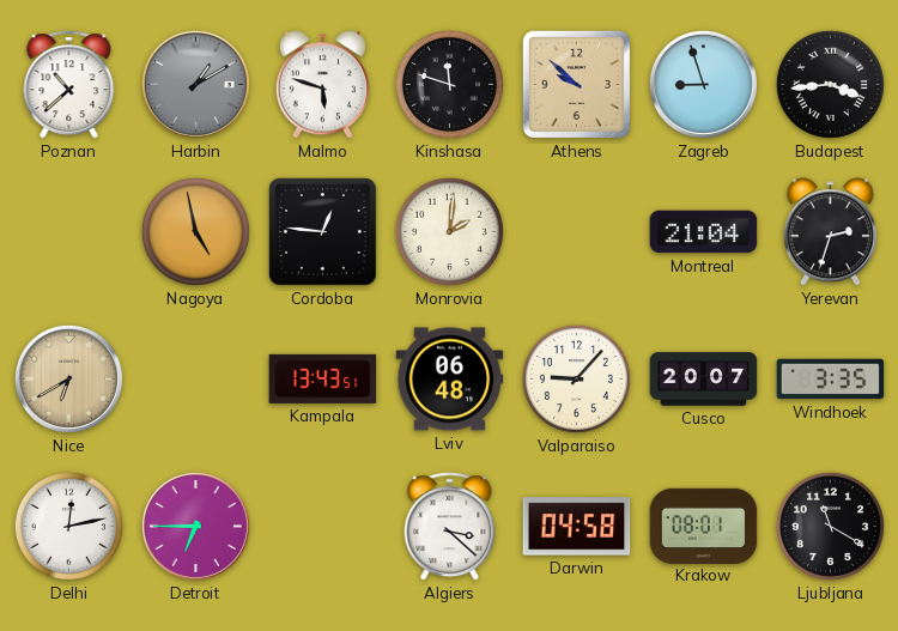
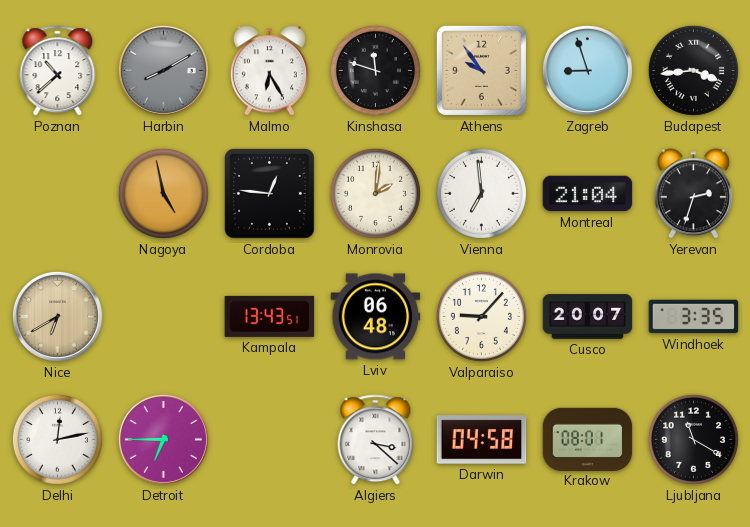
Harbin: 1:10 -> 8:10
Malmo: 5:48 -> 6:25
Athens: 9:52 -> 9:54
Vienna: none -> 6:59
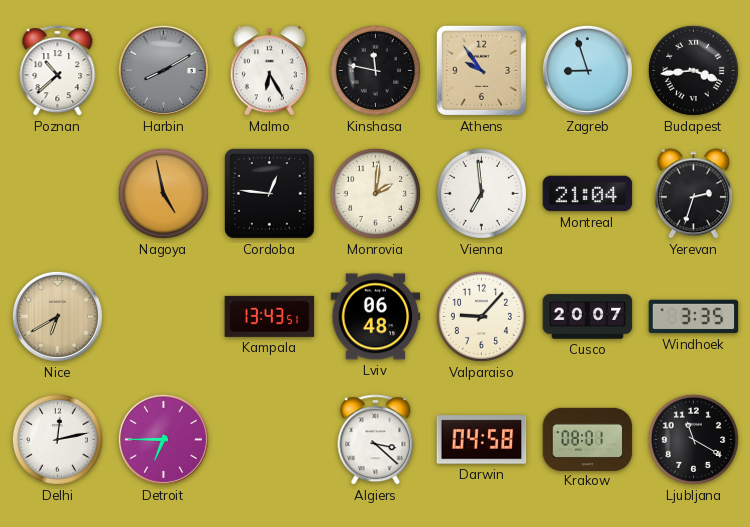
Kinshasa: 11:48 -> 11:47
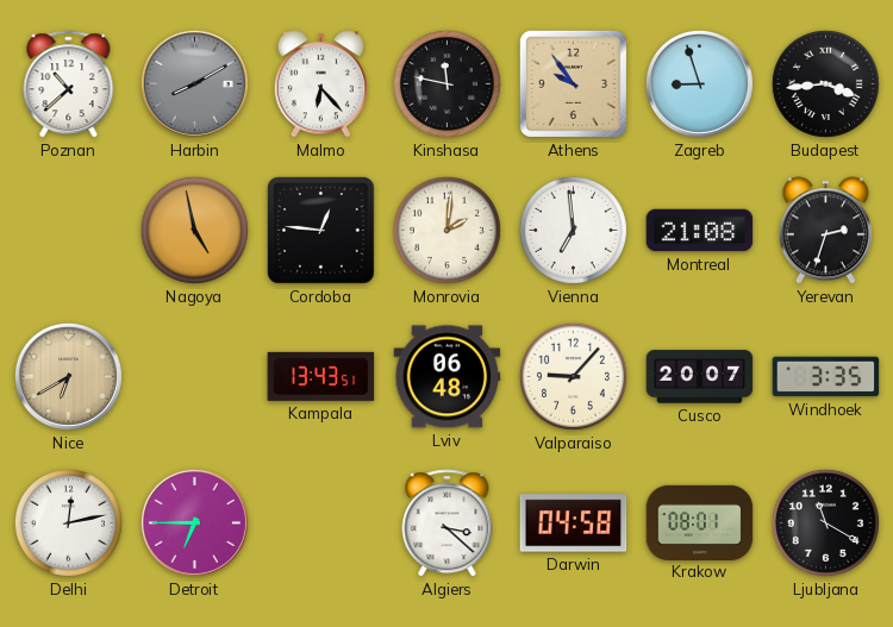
Malmo: 6:25 -> 6:23
Montreal: 21:04 -> 21:08
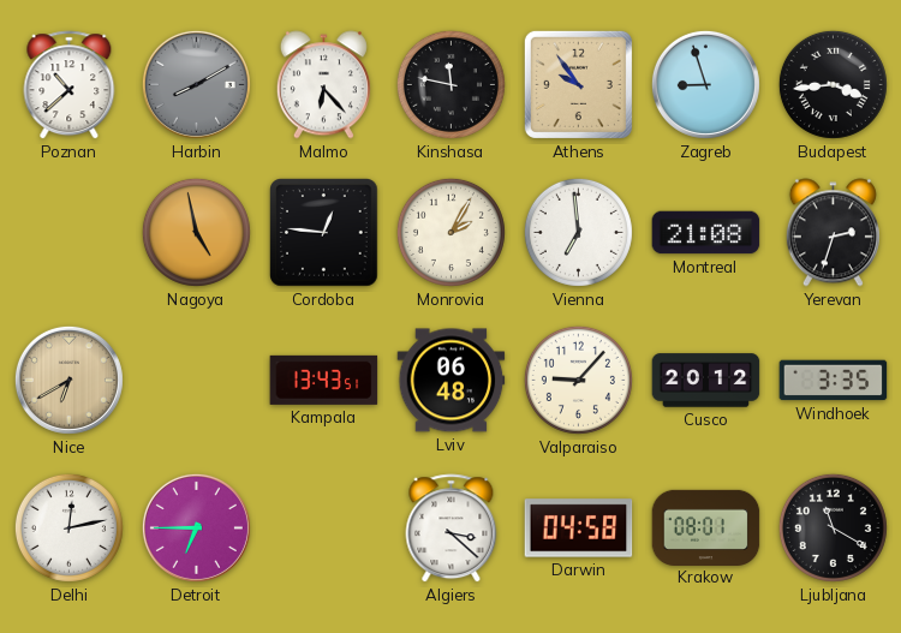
Monrovia: 2:01 -> 2:05
Cusco: 20:07 -> 20:12
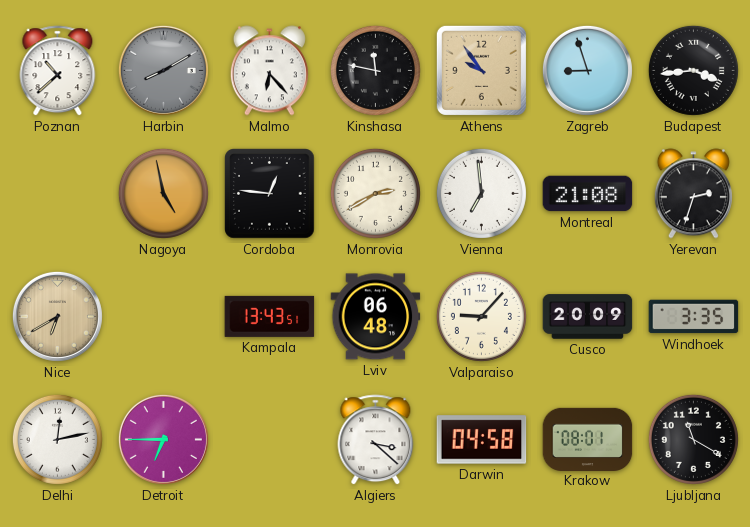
Monrovia: 2:05 -> 2:40
Cusco: 20:12 -> 20:09
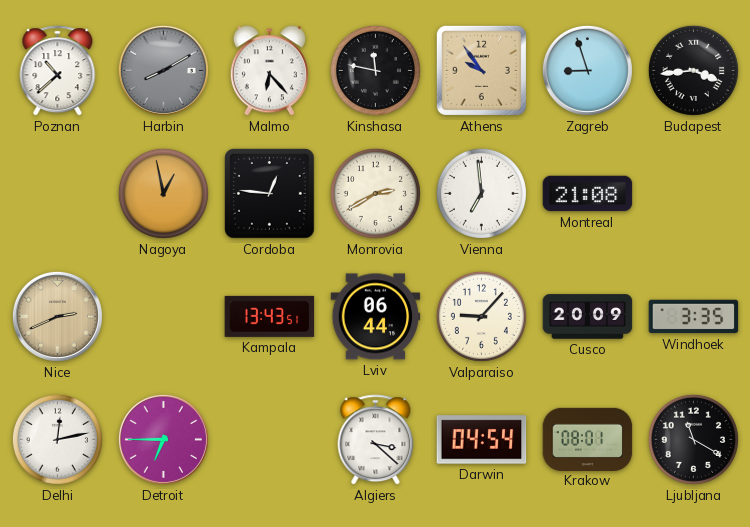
Nagoya: 4:58 -> 12:58
Yerevan: 2:33 -> none
Nice: 6:40 -> 2:41
Lviv: 06:48 -> 06:44
Darwin: 04:58 -> 04:54
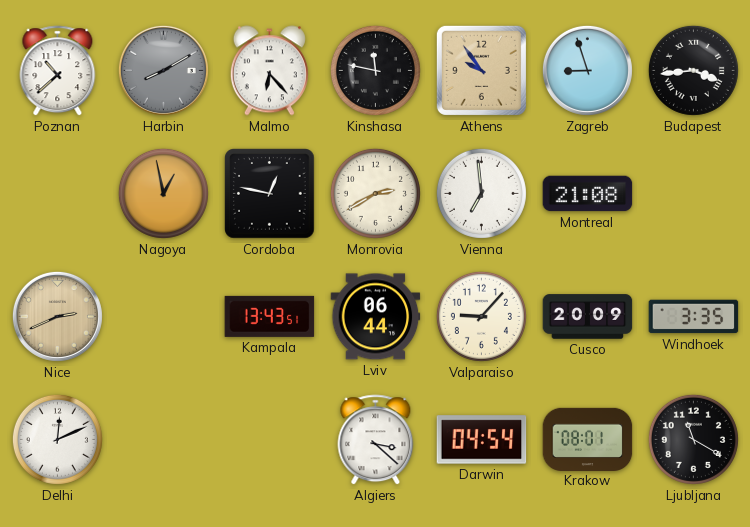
Cordoba: 12:46 -> 12:47
Delhi: 12:13 -> 12:11
Detroit: 6:45 -> none
